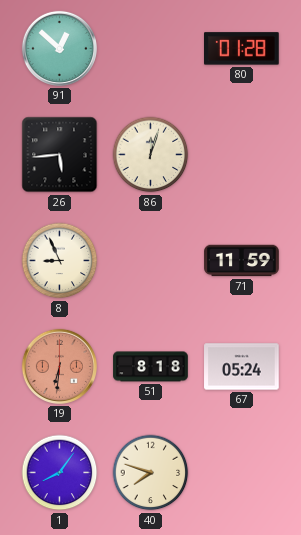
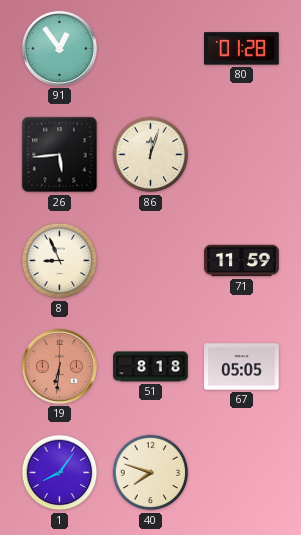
91: 12:52 -> 12:54
67: 05:24 -> 05:05
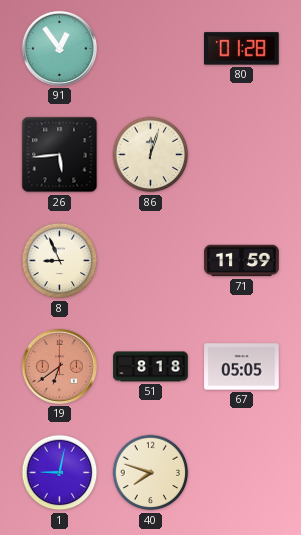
19: 6:31 -> 6:39
1: 8:06 -> 9:02
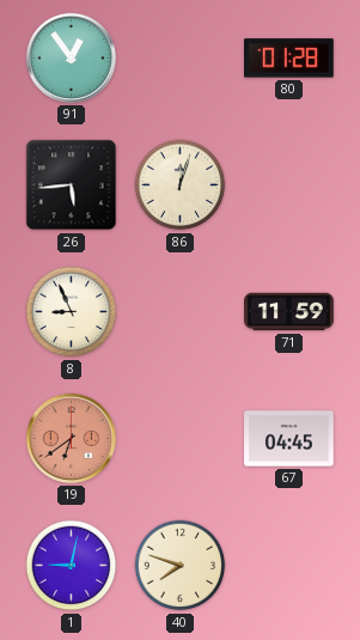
51: 8:18 -> none
67: 05:05 -> 04:45
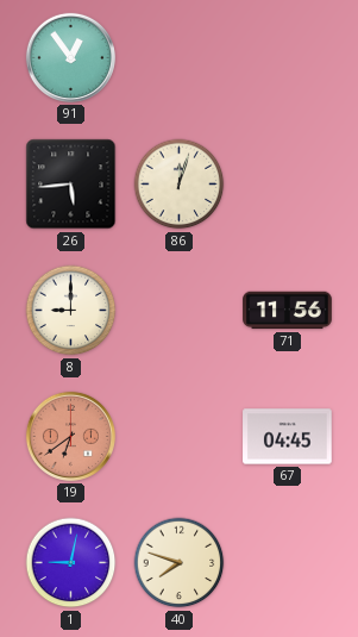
80: 01:28 -> none
8: 8:56 -> 9:00
71: 11:59 -> 11:56
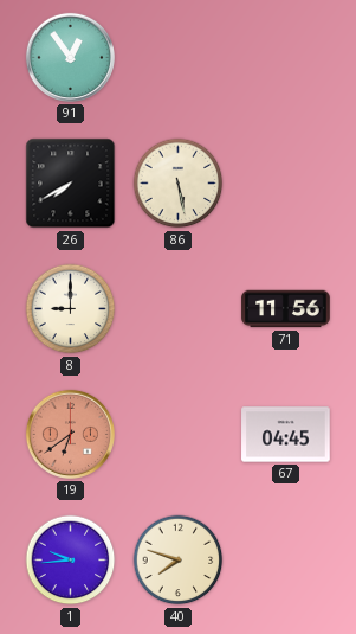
26: 5:44 -> 7:40
86: 12:03 -> 5:28
1: 9:02 -> 9:44
